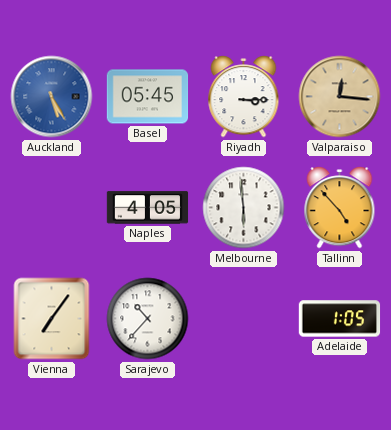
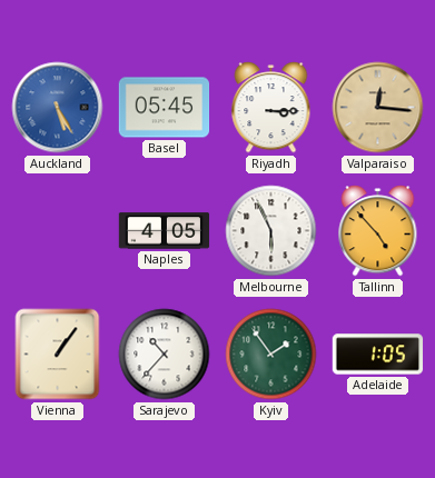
Melbourne: 5:59 -> 5:56
Vienna: 7:06 -> 1:06
Kyiv: none -> 1:54
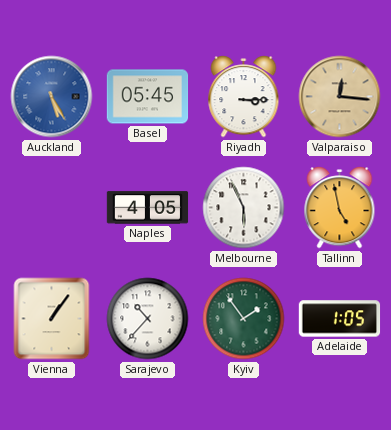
Tallinn: 4:53 -> 4:58
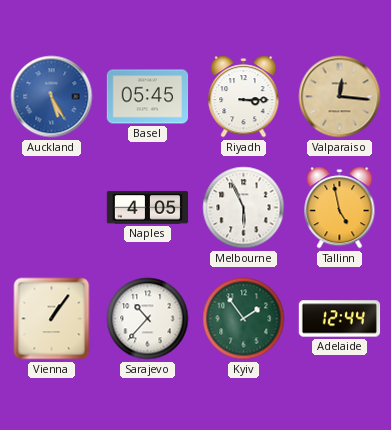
Adelaide: 1:05 -> 12:44
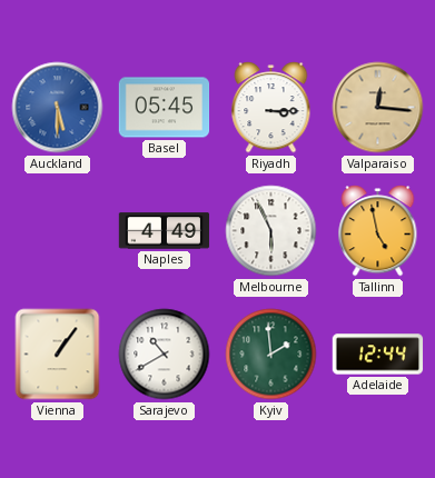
Auckland: 5:25 -> 5:30
Naples: 4:05 -> 4:49
Sarajevo: 10:37 -> 10:40
Kyiv: 1:54 -> 1:59
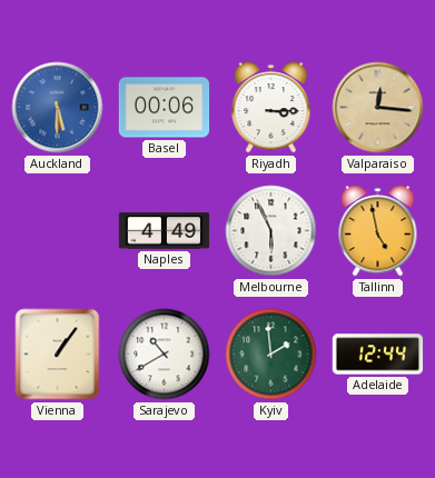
Basel: 05:45 -> 00:06
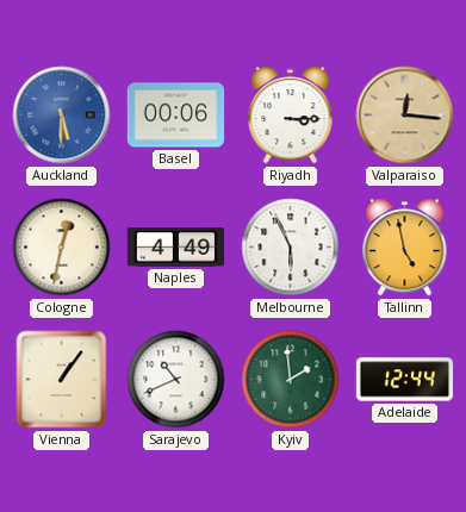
Cologne: none -> 12:32
Sarajevo: 10:40 -> 10:41
